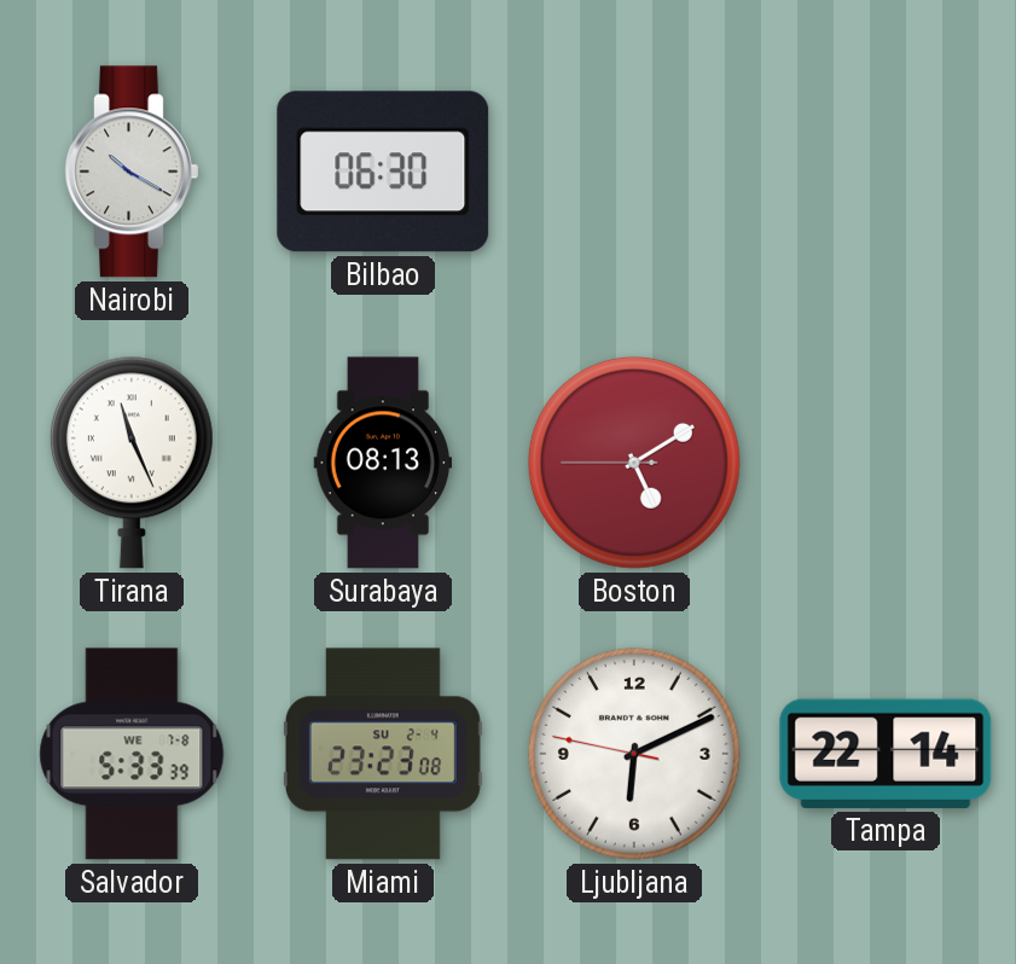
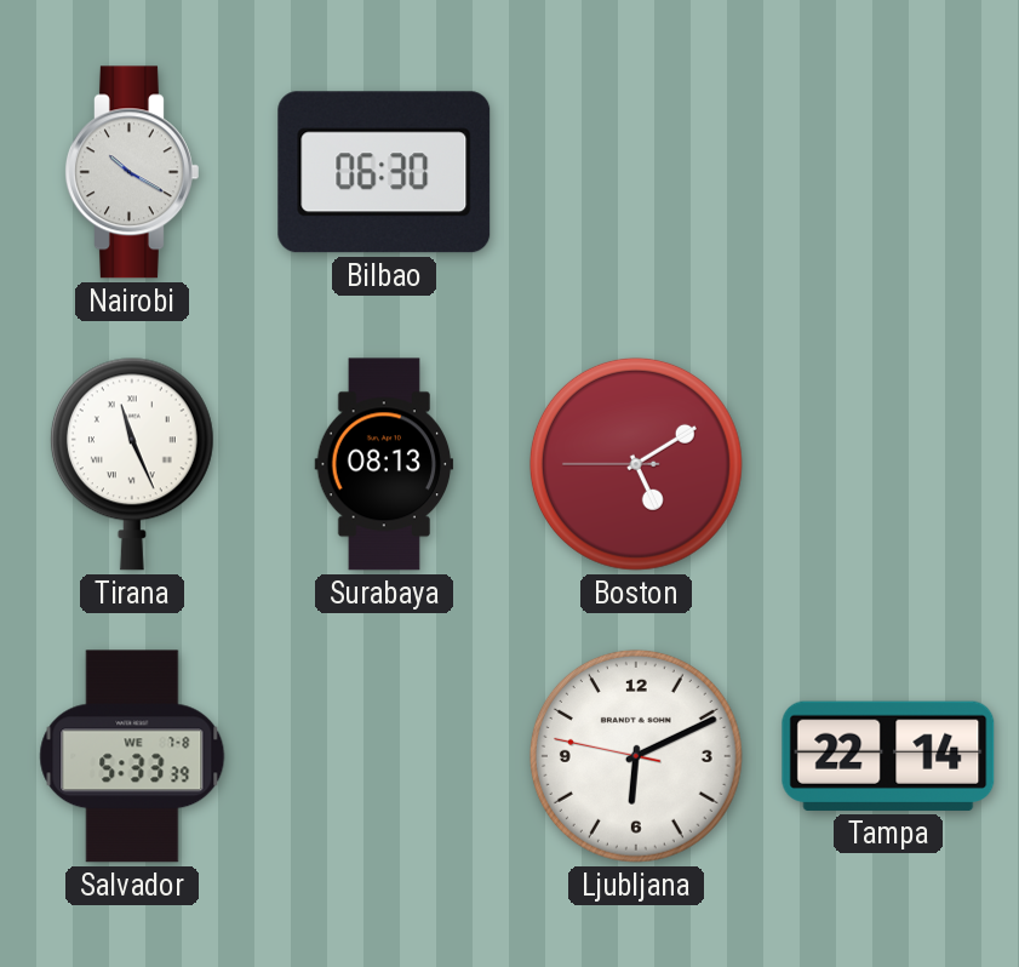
Miami: 23:23 -> none
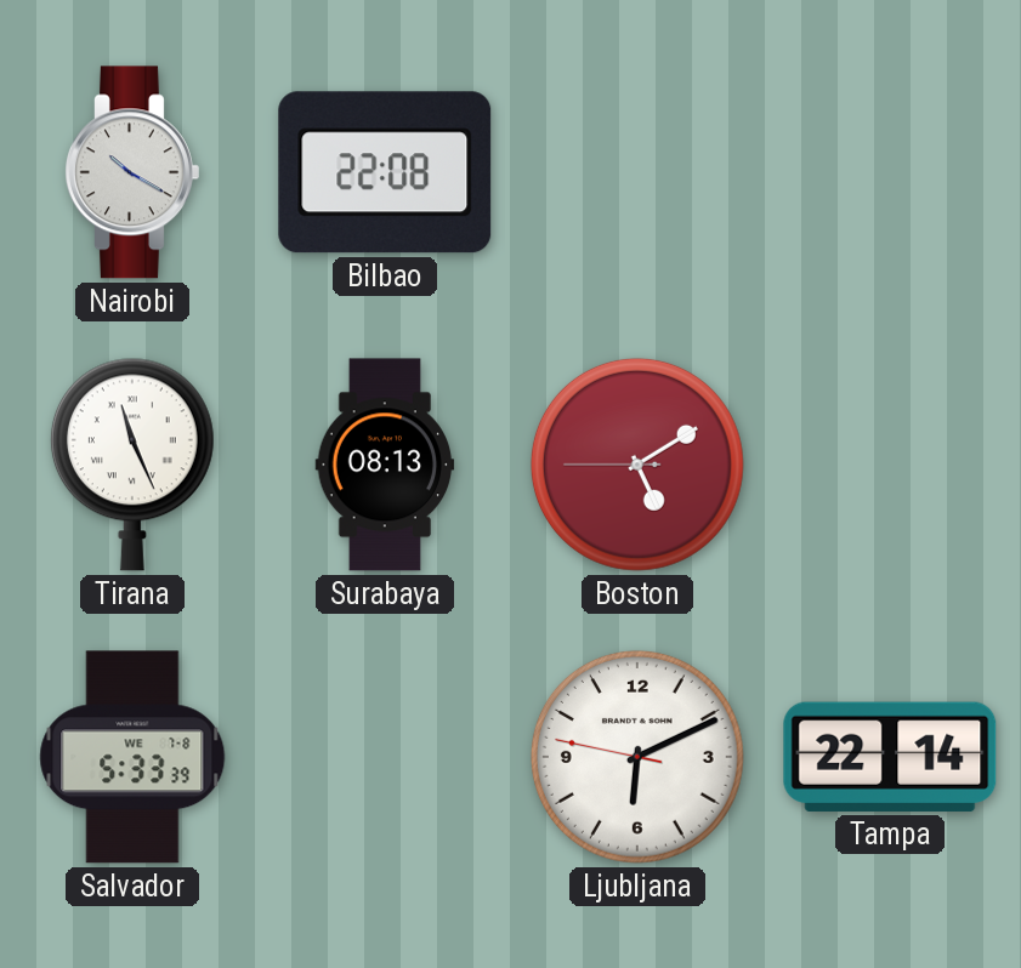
Bilbao: 06:30 -> 22:08
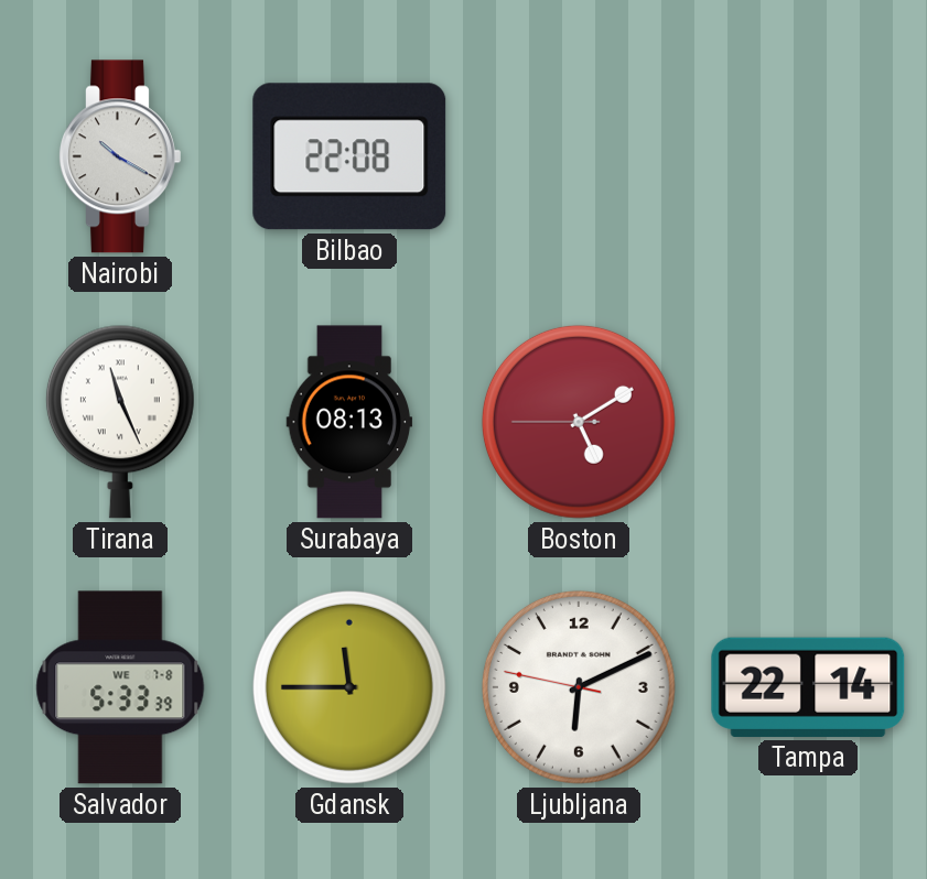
Gdansk: none -> 11:45
